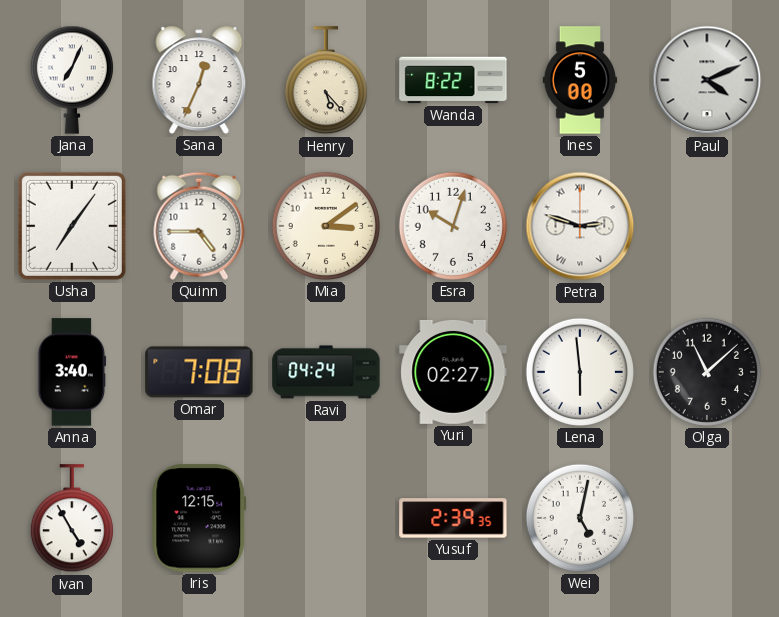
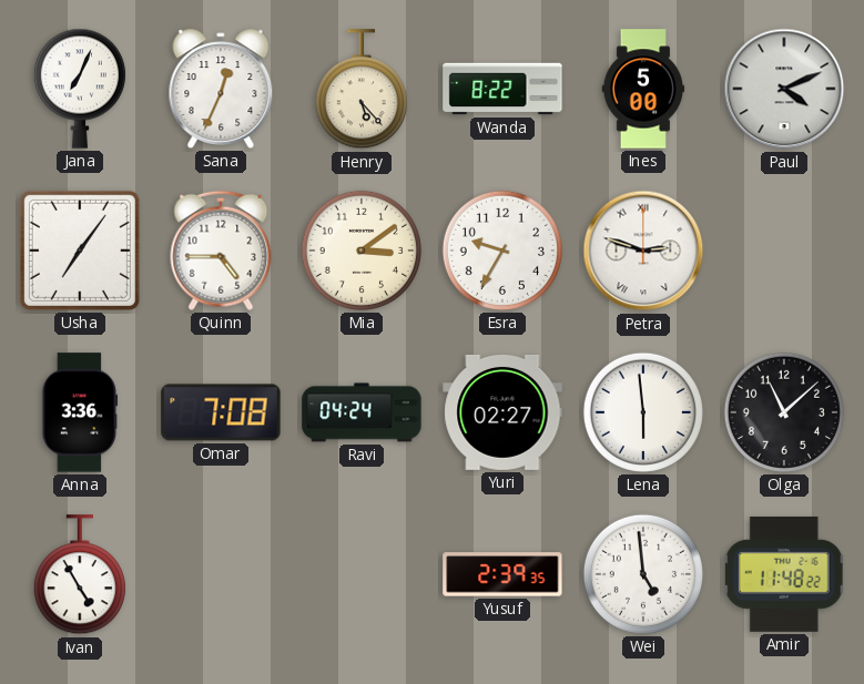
Esra: 10:03 -> 9:35
Anna: 3:40 -> 3:36
Iris: 12:15 -> none
Wei: 5:02 -> 4:59
Amir: none -> 11:48
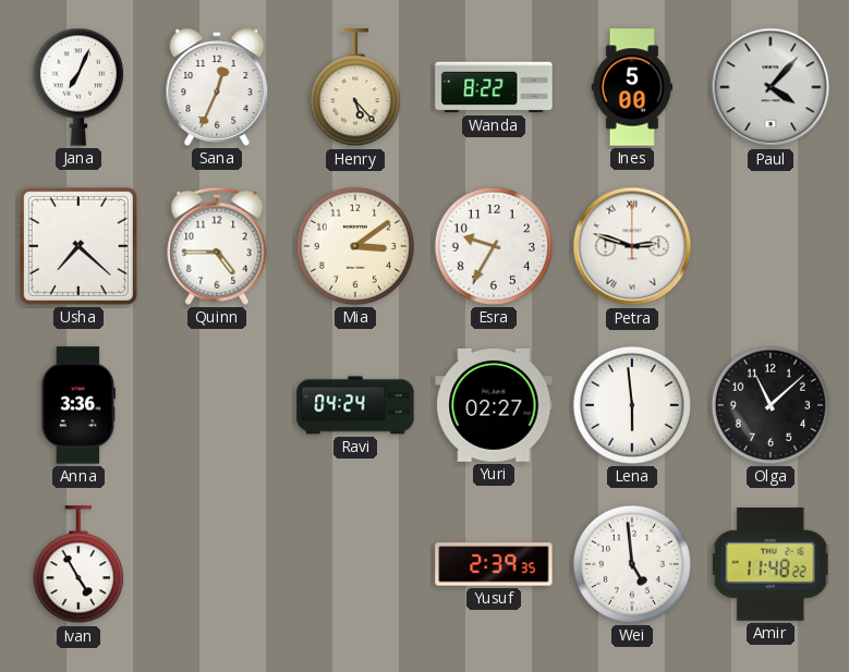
Paul: 4:11 -> 4:07
Usha: 7:06 -> 7:22
Omar: 7:08 -> none
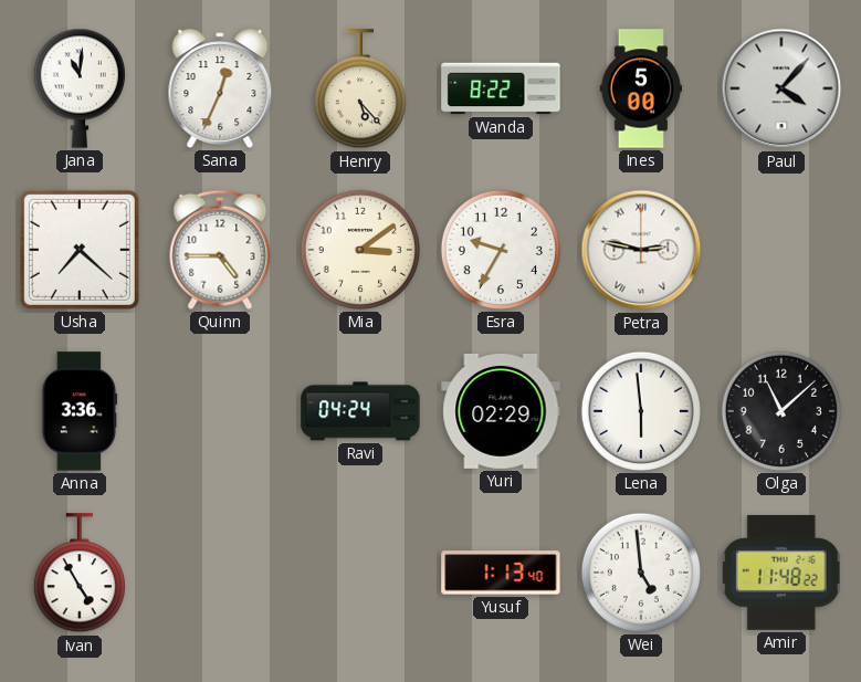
Jana: 7:04 -> 11:01
Petra: 2:48 -> 2:47
Yuri: 02:27 -> 02:29
Yusuf: 2:39 -> 1:13
